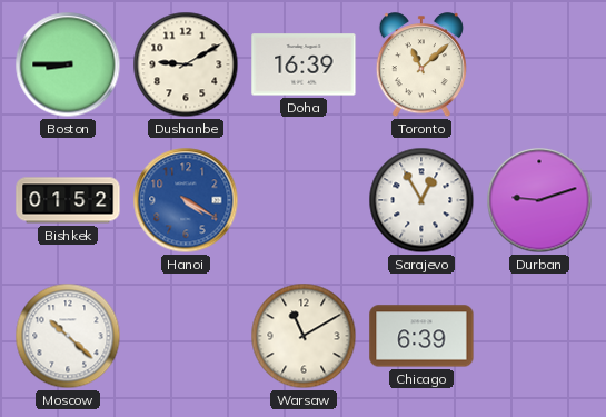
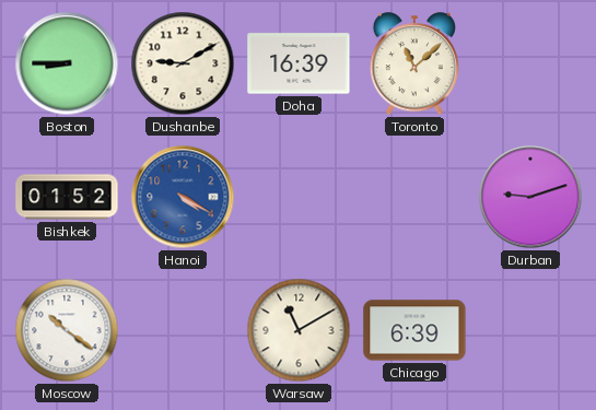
Sarajevo: 12:55 -> none
Moscow: 10:22 -> 10:21
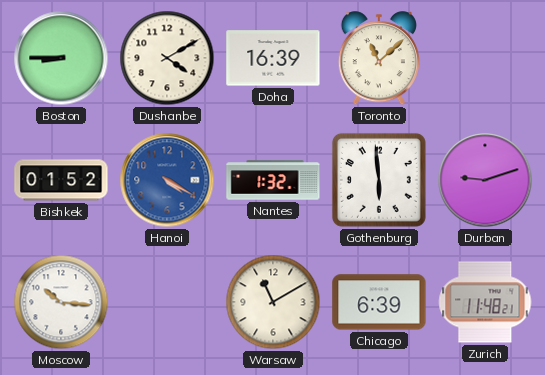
Dushanbe: 9:10 -> 4:10
Nantes: none -> 1:32
Gothenburg: none -> 5:59
Moscow: 10:21 -> 10:16
Zurich: none -> 11:48
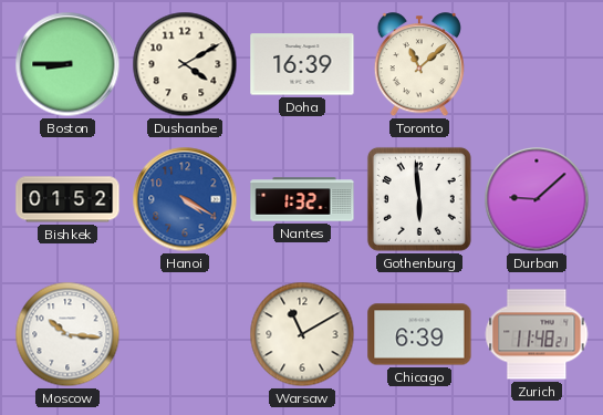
Durban: 9:12 -> 9:08
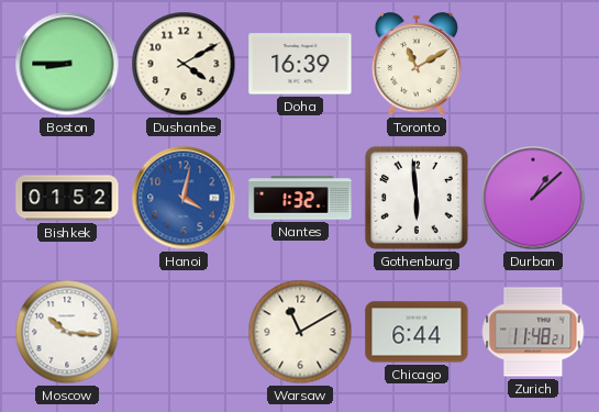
Toronto: 11:08 -> 11:10
Hanoi: 4:20 -> 4:02
Durban: 9:08 -> 1:08
Chicago: 6:39 -> 6:44
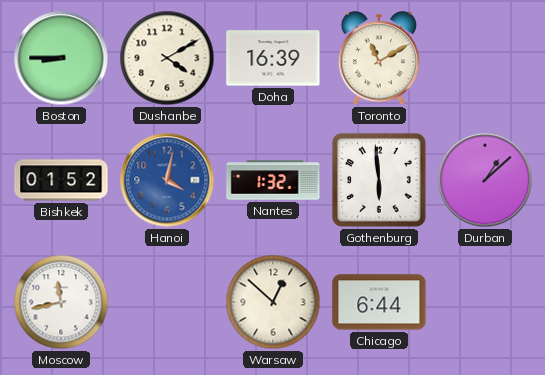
Moscow: 10:16 -> 11:43
Warsaw: 11:10 -> 12:52
Zurich: 11:48 -> none
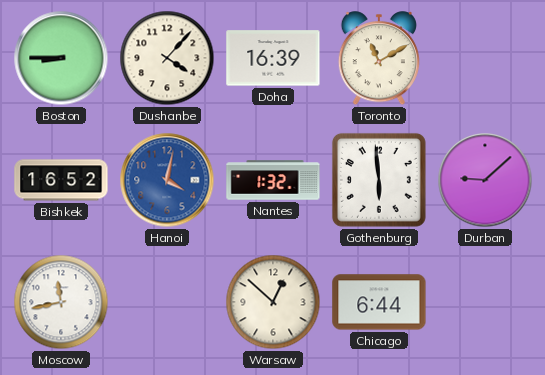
Dushanbe: 4:10 -> 4:07
Bishkek: 01:52 -> 16:52
Durban: 1:08 -> 9:08
